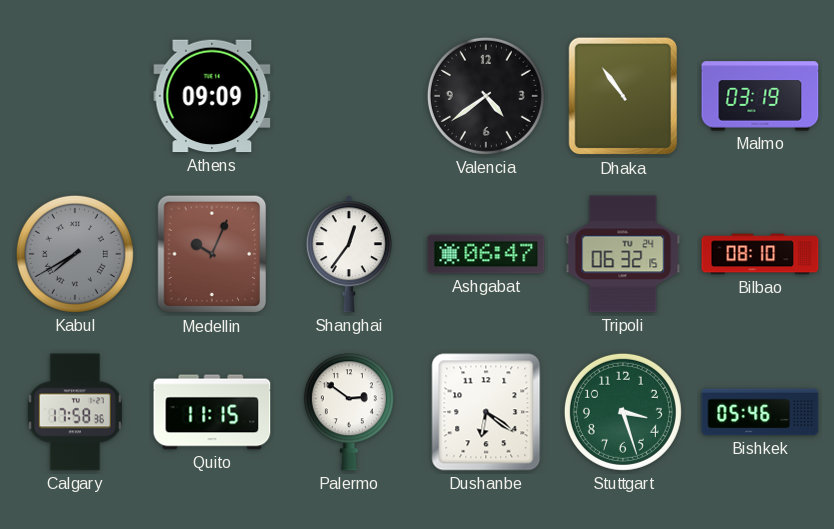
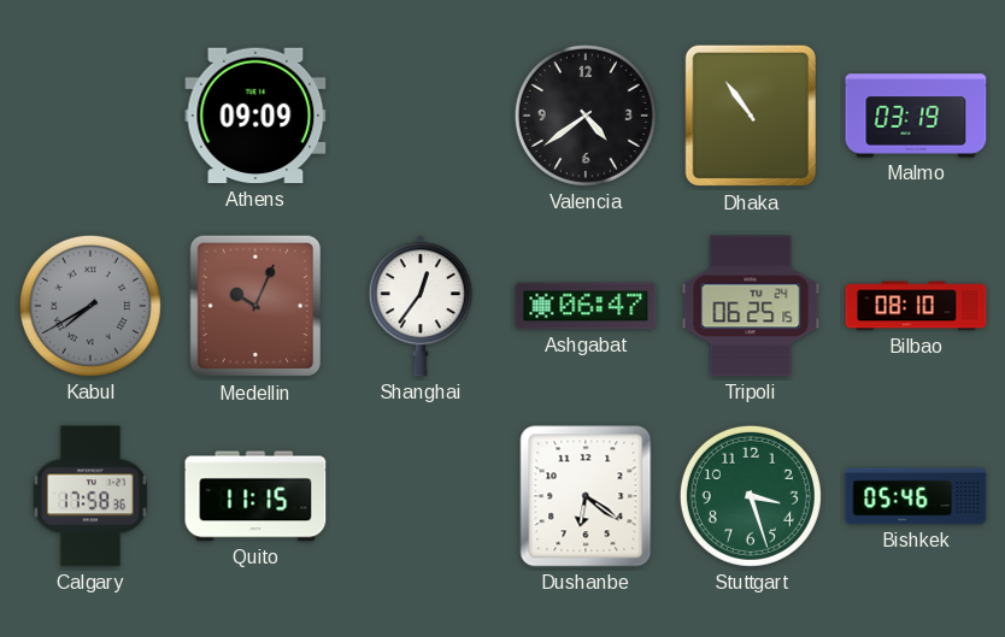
Tripoli: 06:32 -> 06:25
Palermo: 2:51 -> none
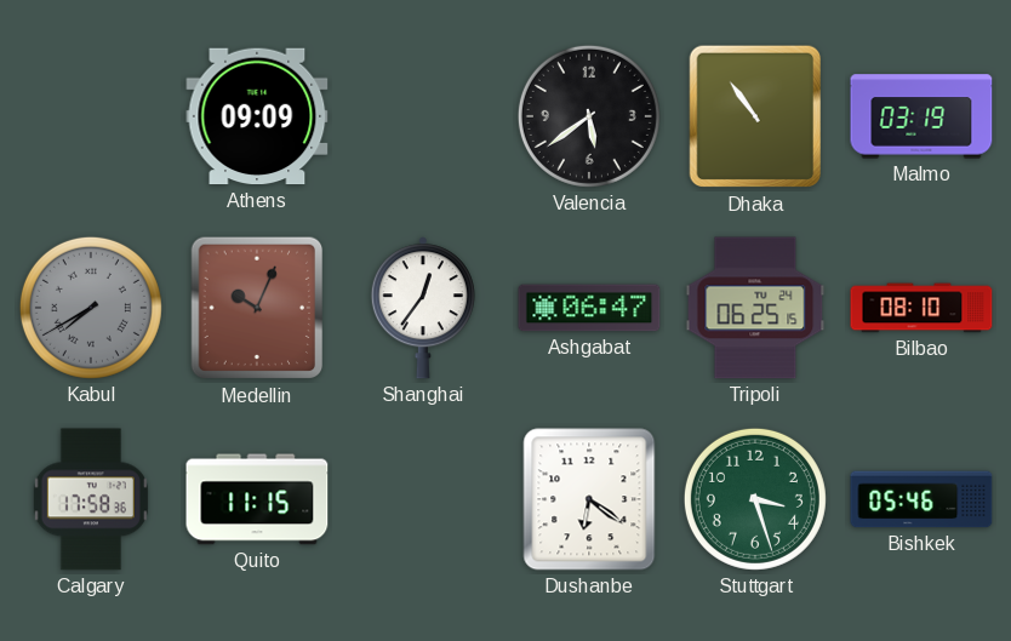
Valencia: 4:39 -> 5:39
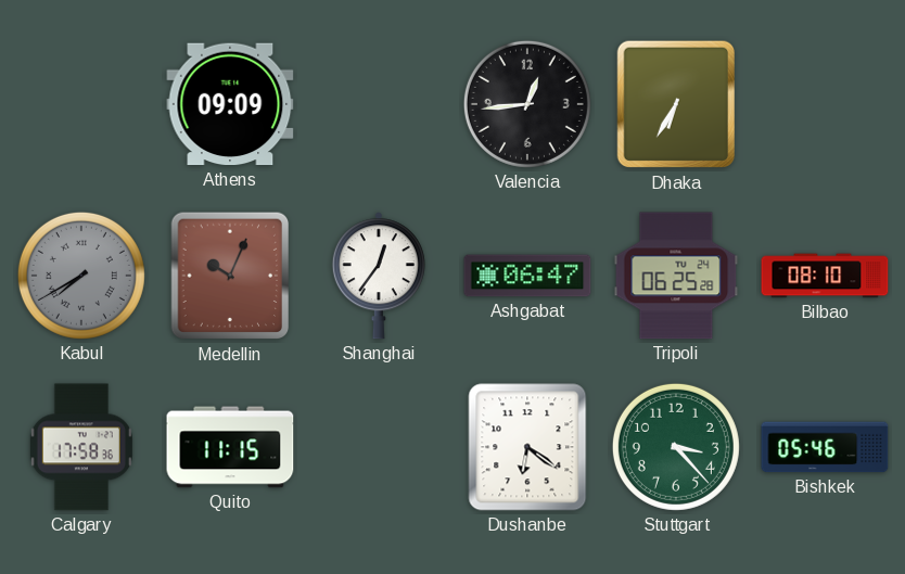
Valencia: 5:39 -> 12:44
Dhaka: 10:54 -> 6:35
Malmo: 03:19 -> none
Tripoli: 06:25:15 -> 06:25:28
Stuttgart: 3:27 -> 3:23
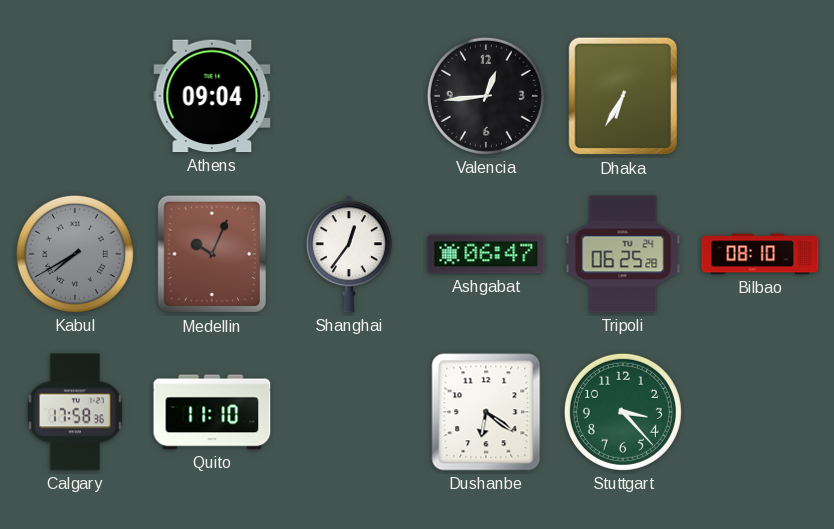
Athens: 09:09 -> 09:04
Quito: 11:15 -> 11:10
Bishkek: 05:46 -> none
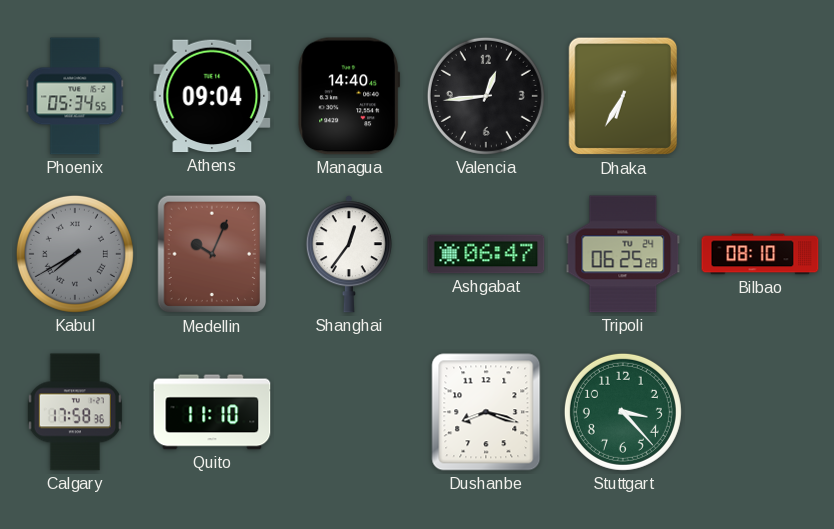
Phoenix: none -> 05:34
Managua: none -> 14:40
Dushanbe: 6:21 -> 8:18
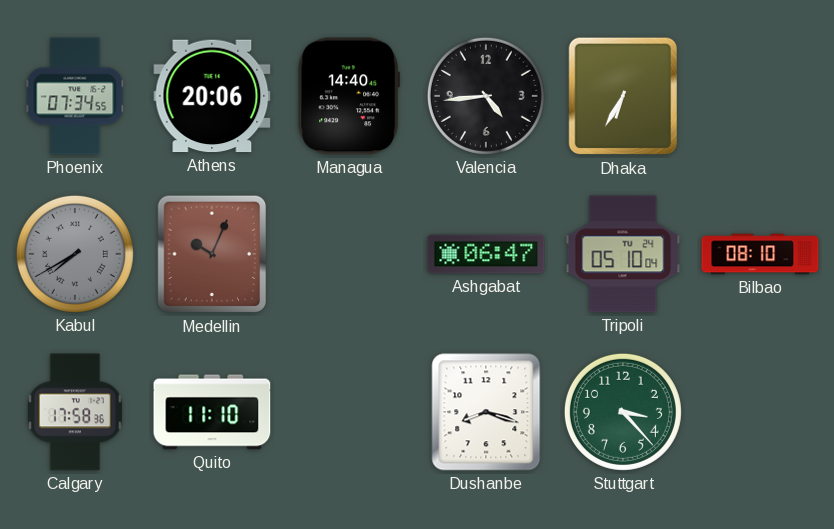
Phoenix: 05:34 -> 07:34
Athens: 09:04 -> 20:06
Valencia: 12:44 -> 4:44
Shanghai: 12:36 -> none
Tripoli: 06:25 -> 05:10
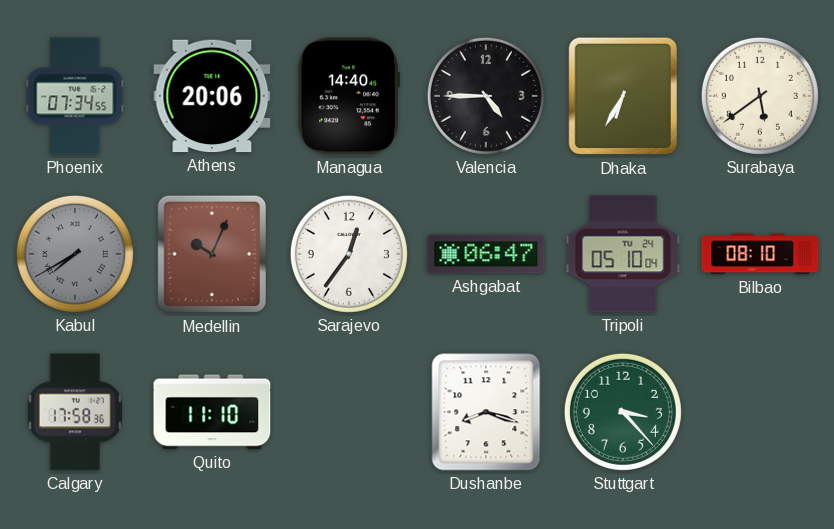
Valencia: 4:44 -> 4:45
Surabaya: none -> 5:39
Sarajevo: none -> 12:36
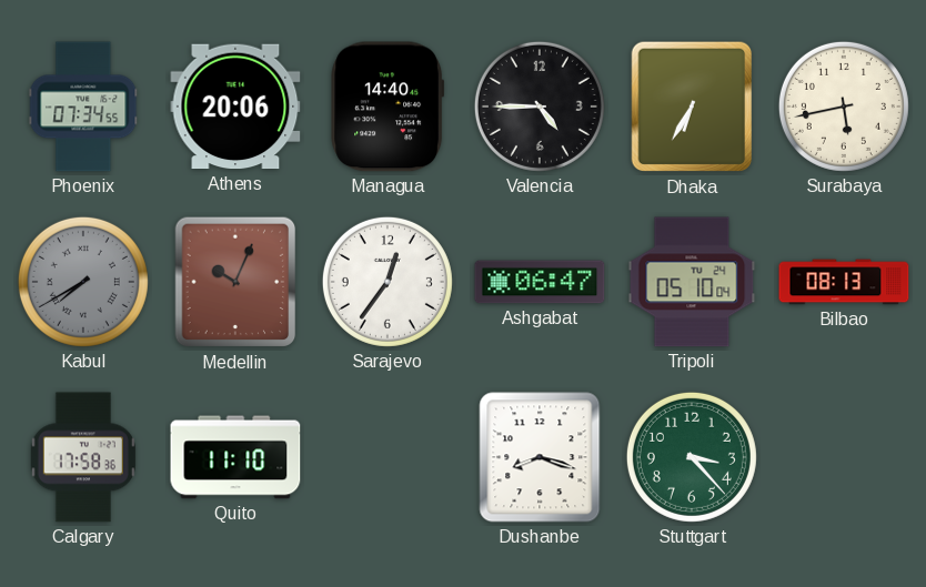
Surabaya: 5:39 -> 5:43
Bilbao: 08:10 -> 08:13
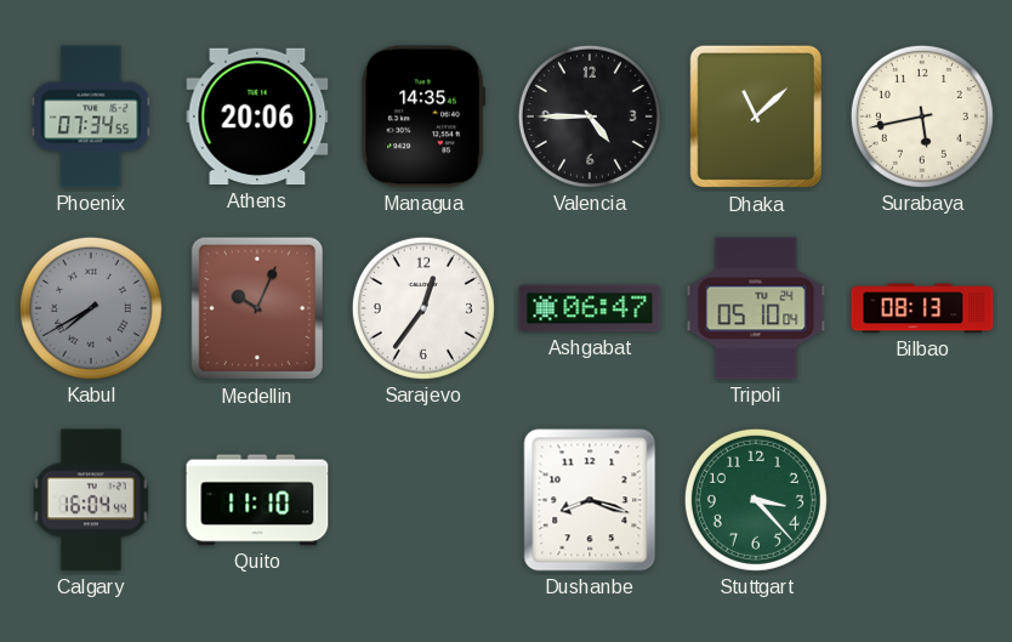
Managua: 14:40 -> 14:35
Dhaka: 6:35 -> 11:08
Calgary: 17:58 -> 16:04
